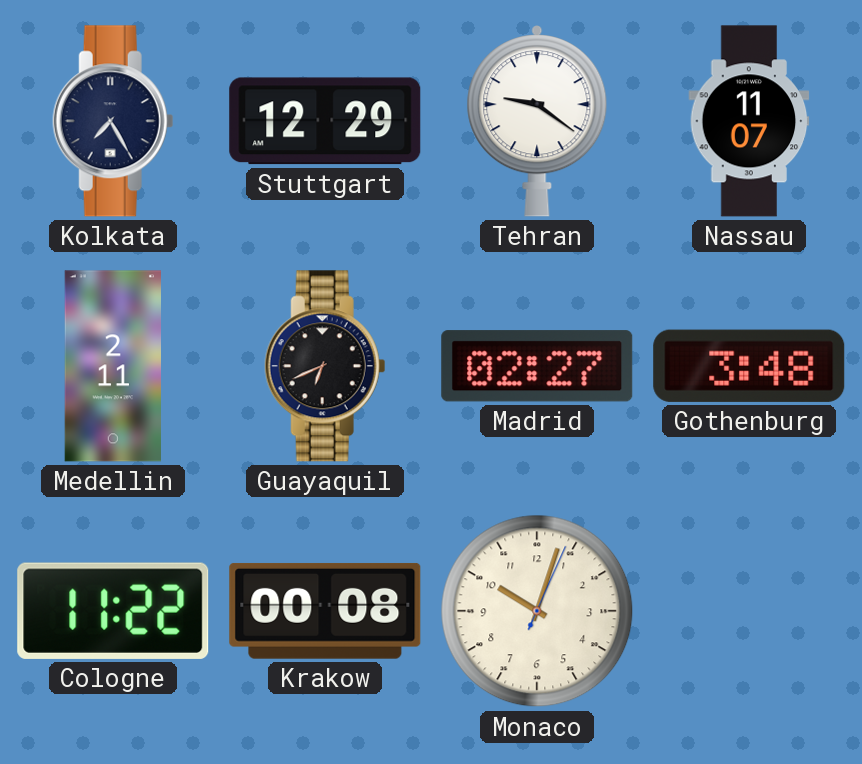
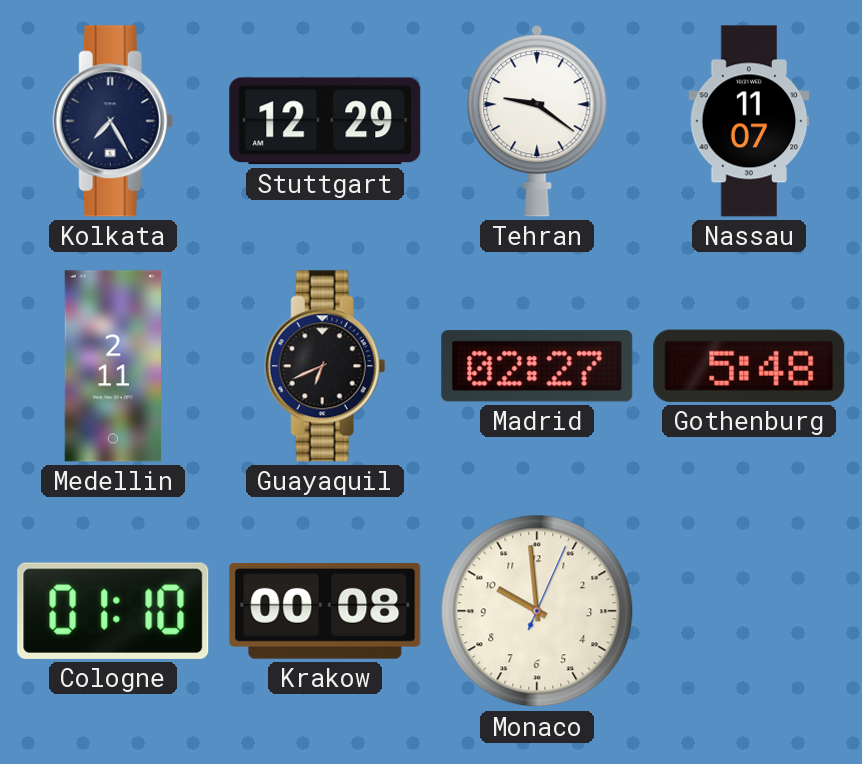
Gothenburg: 3:48 -> 5:48
Cologne: 11:22 -> 01:10
Monaco: 10:03 -> 9:59
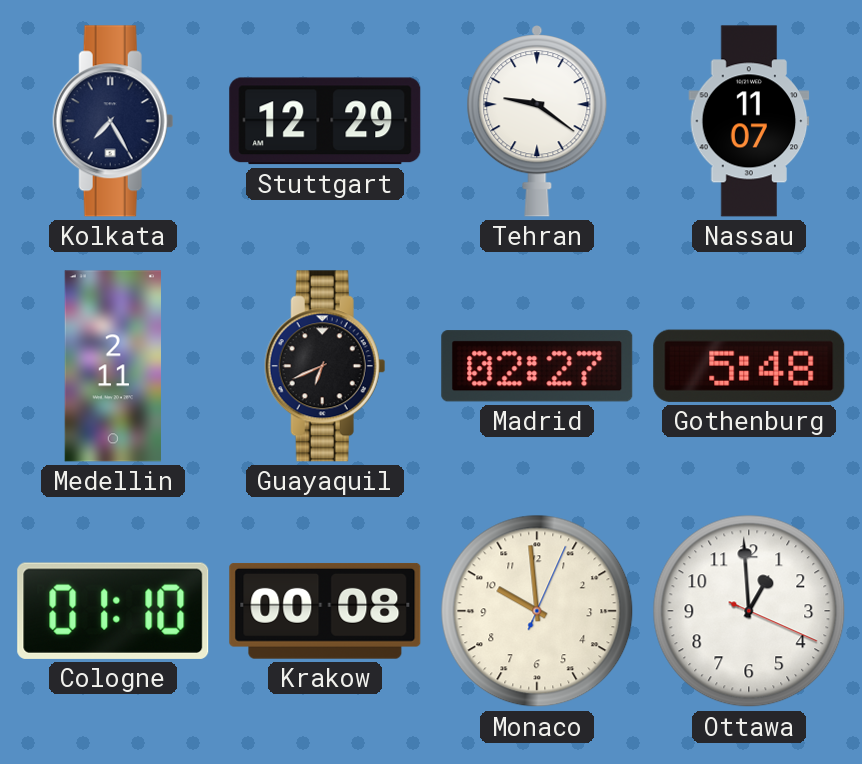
Ottawa: none -> 12:59
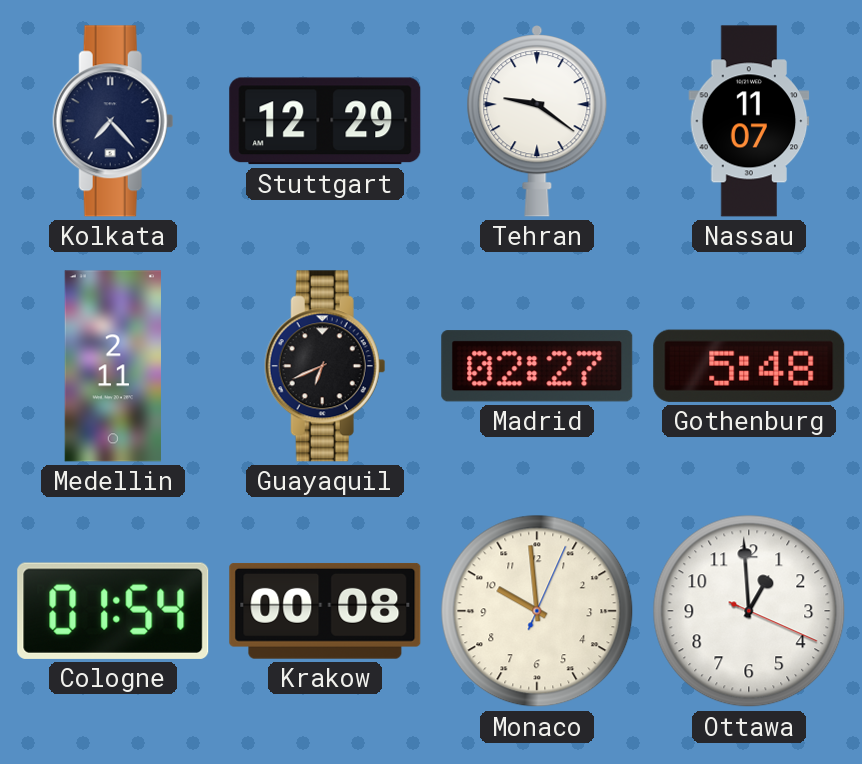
Kolkata: 7:25 -> 7:23
Cologne: 01:10 -> 01:54
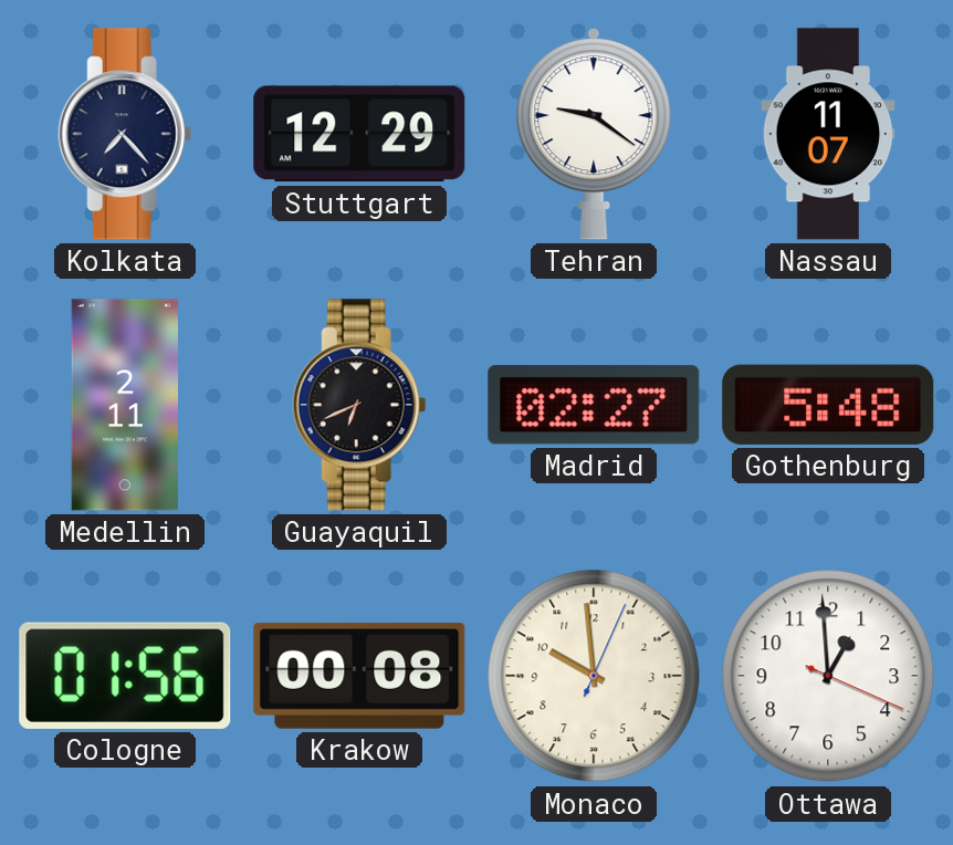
Cologne: 01:54 -> 01:56
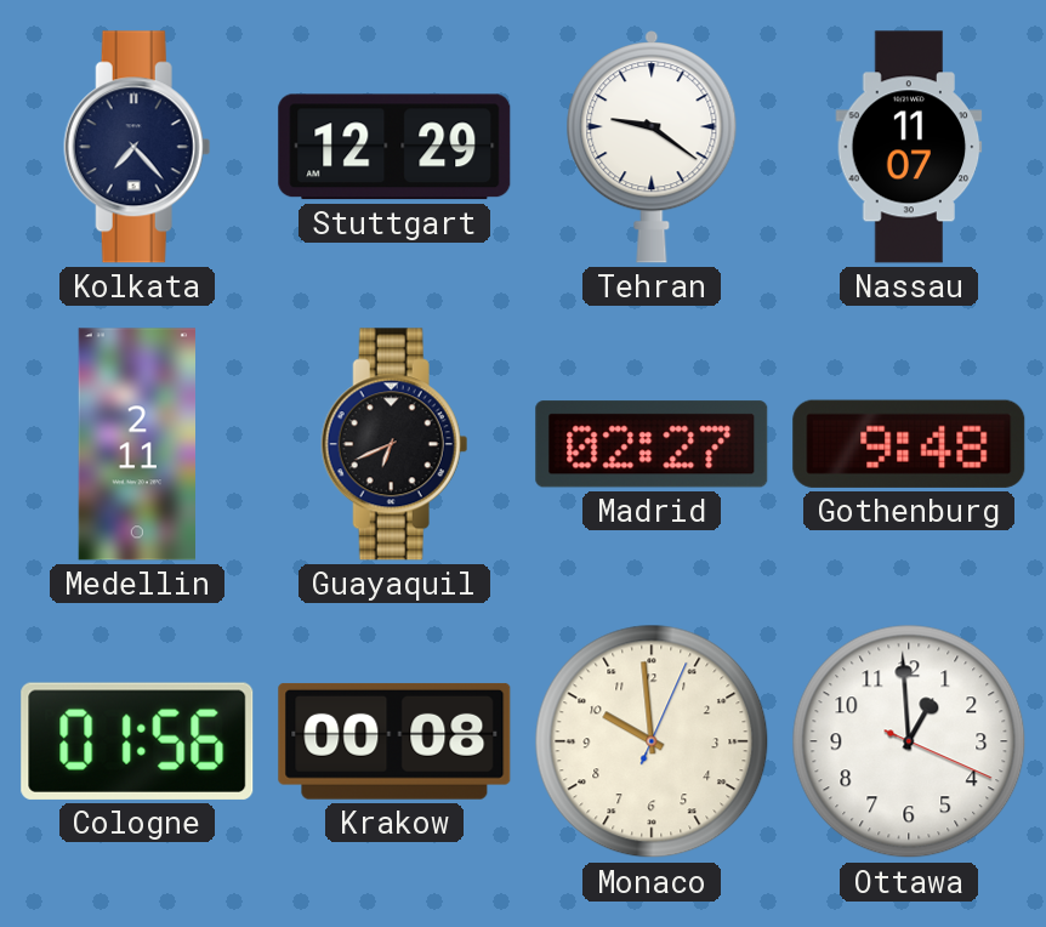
Gothenburg: 5:48 -> 9:48
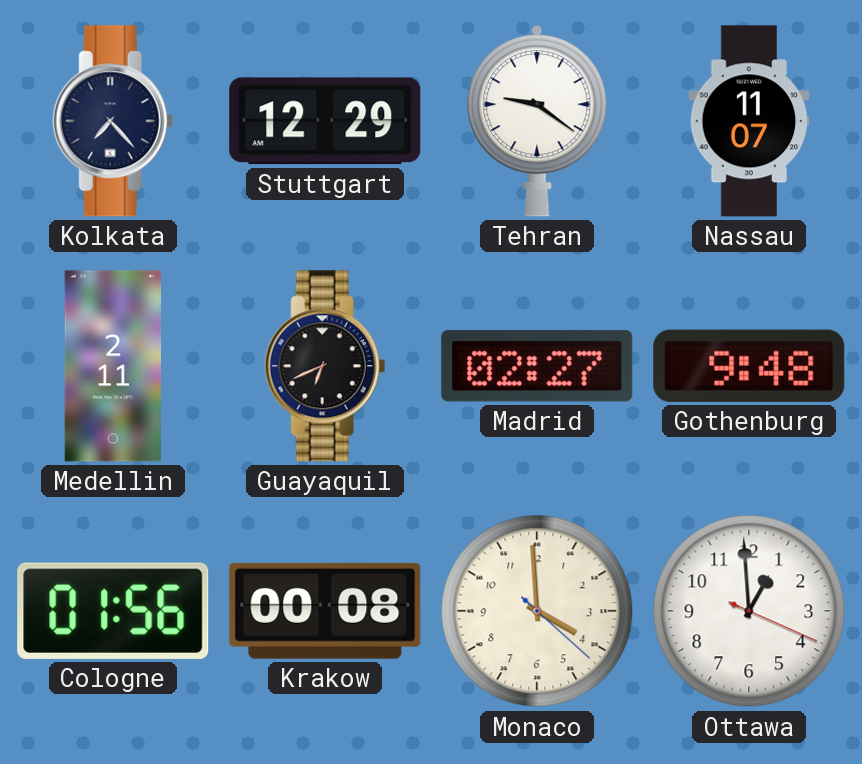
Monaco: 9:59 -> 3:59
